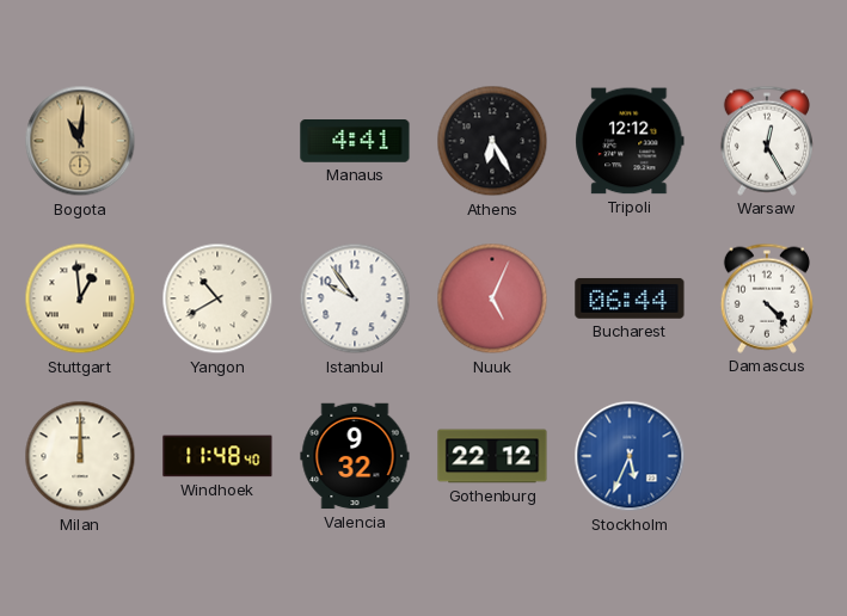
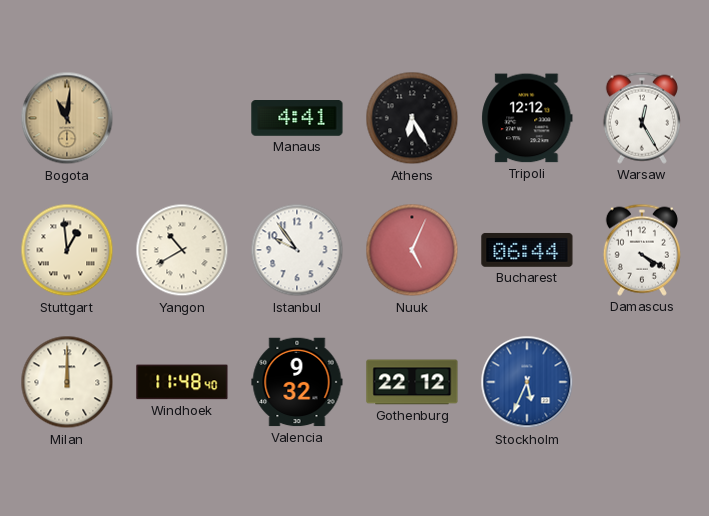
Damascus: 4:23 -> 4:20
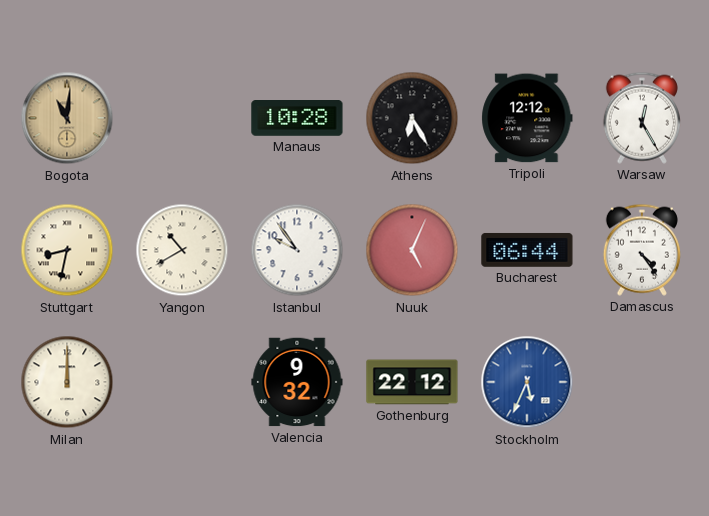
Manaus: 4:41 -> 10:28
Stuttgart: 12:59 -> 8:32
Damascus: 4:20 -> 4:24
Windhoek: 11:48 -> none
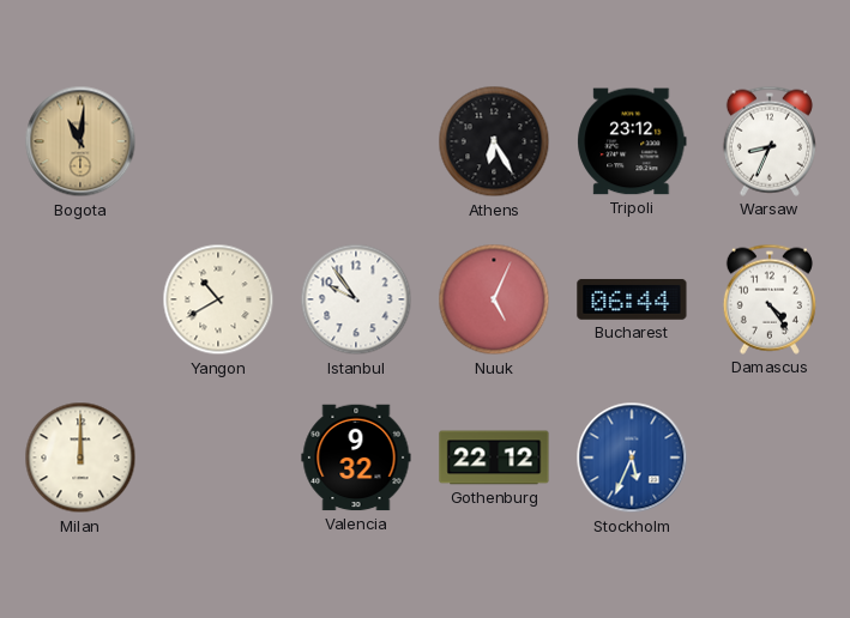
Manaus: 10:28 -> none
Tripoli: 12:12 -> 23:12
Warsaw: 12:25 -> 8:34
Stuttgart: 8:32 -> none
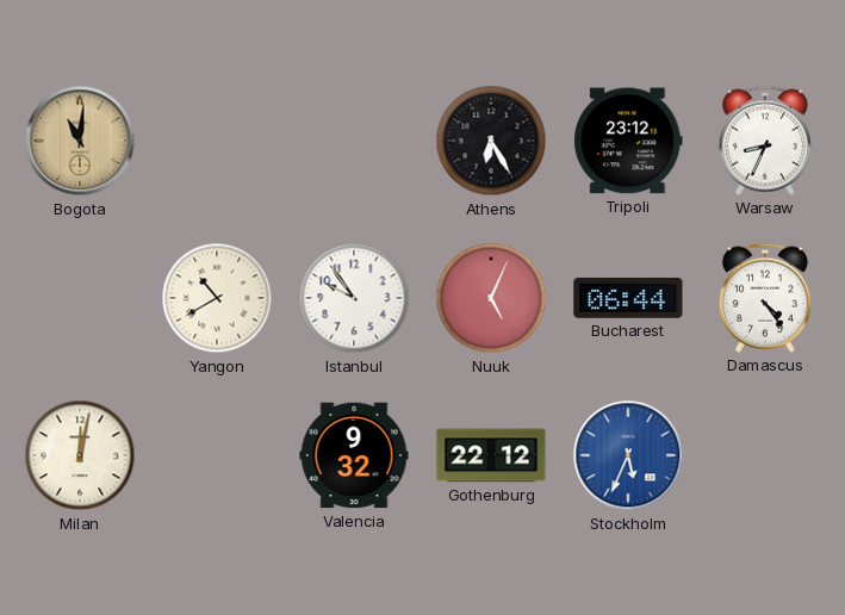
Milan: 12:00 -> 12:02
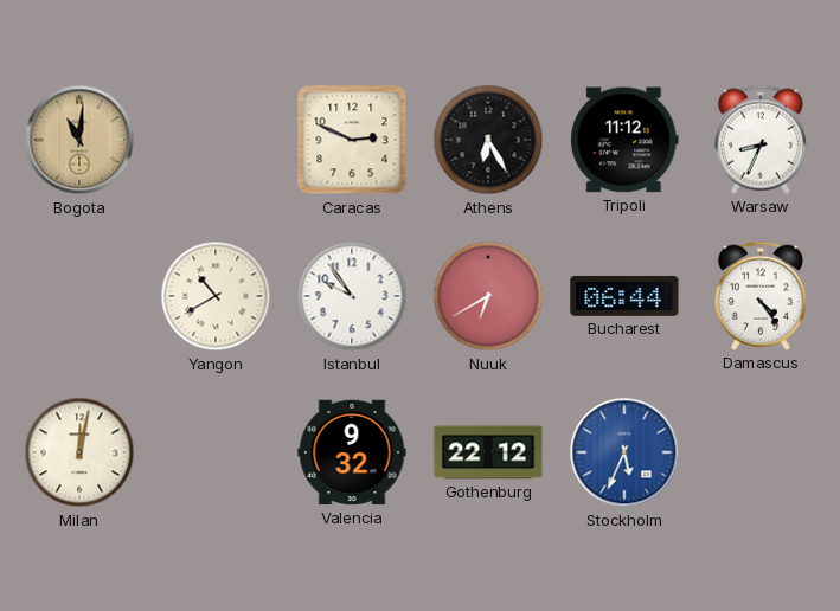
Caracas: none -> 2:49
Tripoli: 23:12 -> 11:12
Nuuk: 5:04 -> 6:40
